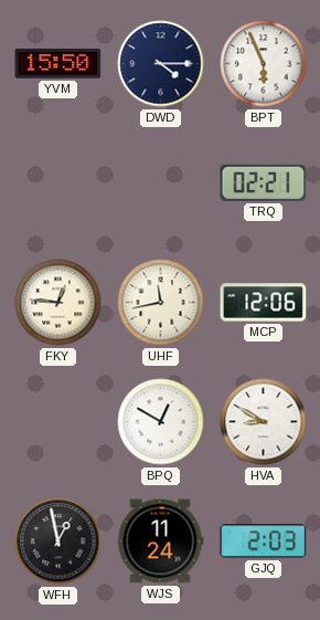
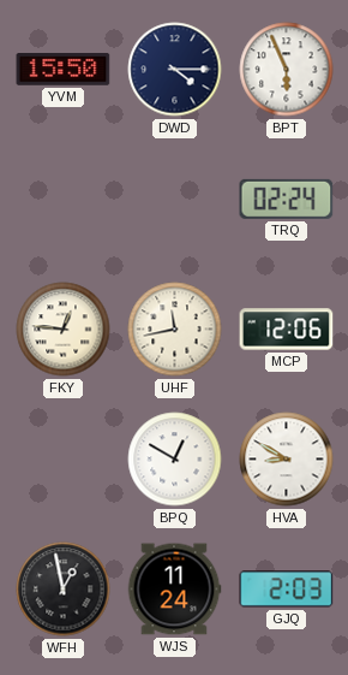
TRQ: 02:21 -> 02:24
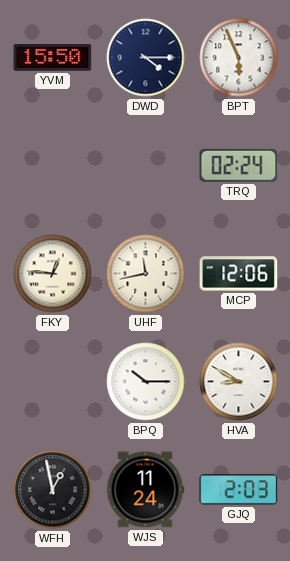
BPQ: 12:50 -> 10:15
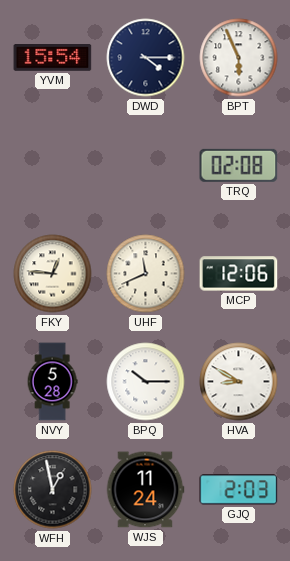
YVM: 15:50 -> 15:54
TRQ: 02:24 -> 02:08
UHF: 11:43 -> 11:41
NVY: none -> 5:28
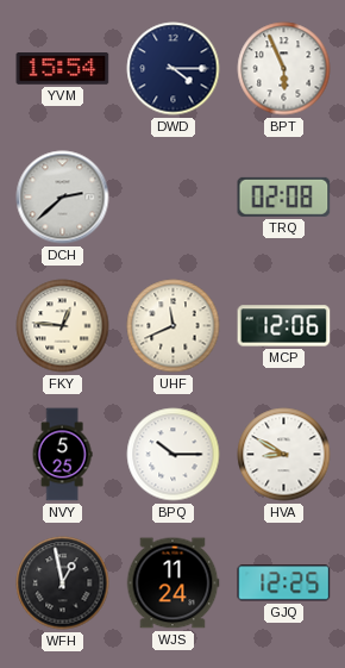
DCH: none -> 2:38
NVY: 5:28 -> 5:25
GJQ: 2:03 -> 12:25
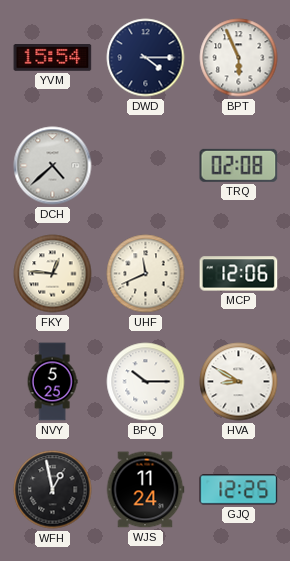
DCH: 2:38 -> 4:38
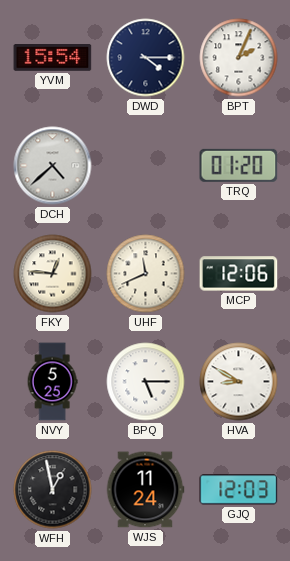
BPT: 5:56 -> 2:04
TRQ: 02:08 -> 01:20
BPQ: 10:15 -> 5:15
GJQ: 12:25 -> 12:03
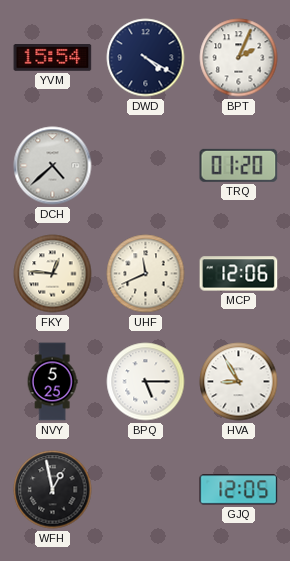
DWD: 4:15 -> 4:20
HVA: 8:50 -> 8:55
WJS: 11:24 -> none
GJQ: 12:03 -> 12:05
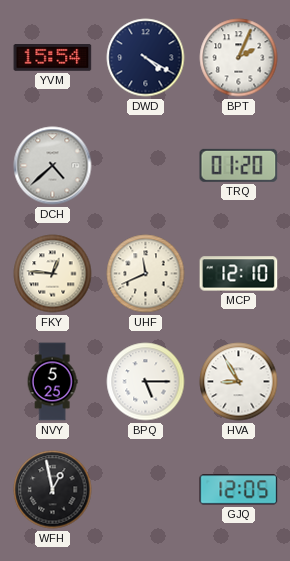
MCP: 12:06 -> 12:10
